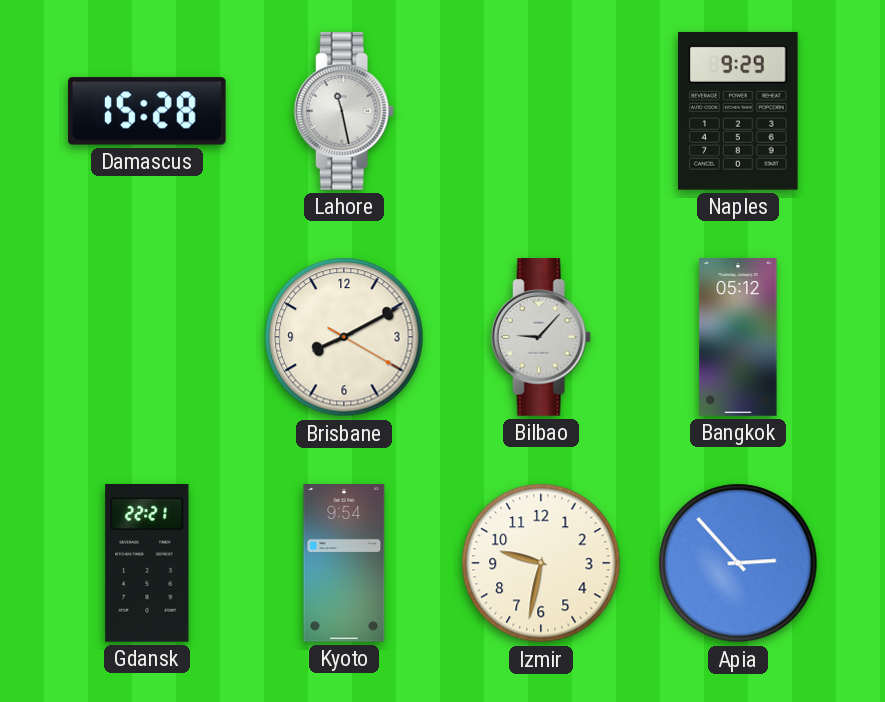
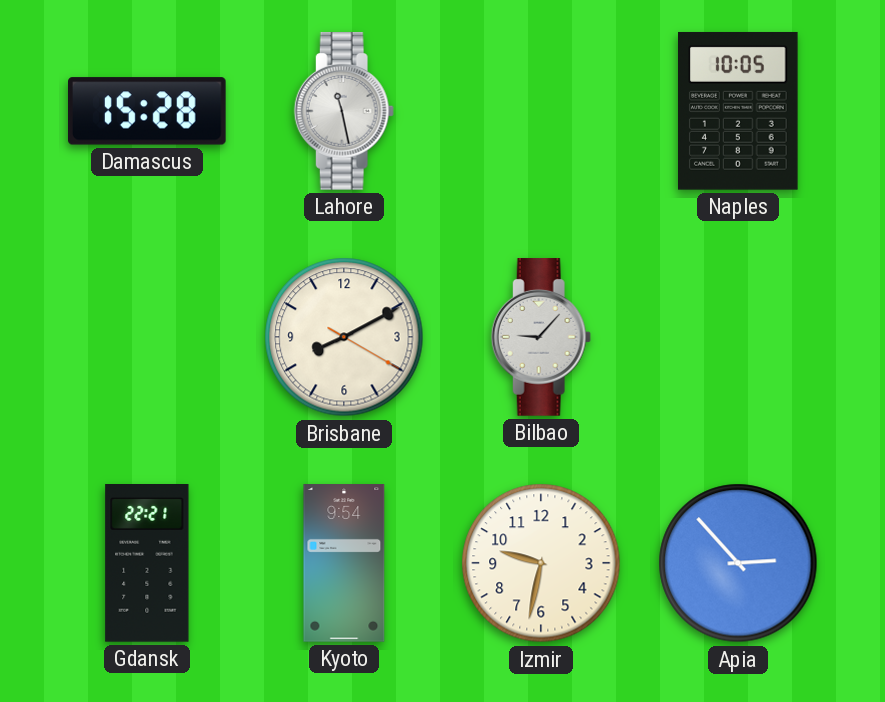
Naples: 9:29 -> 10:05
Bangkok: 05:12 -> none
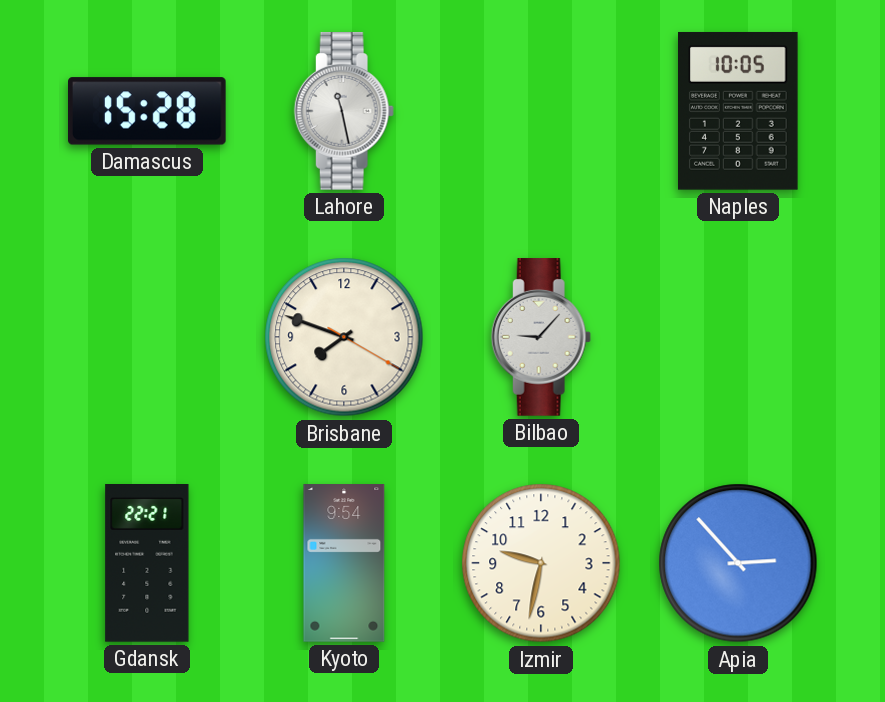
Brisbane: 8:10 -> 7:48
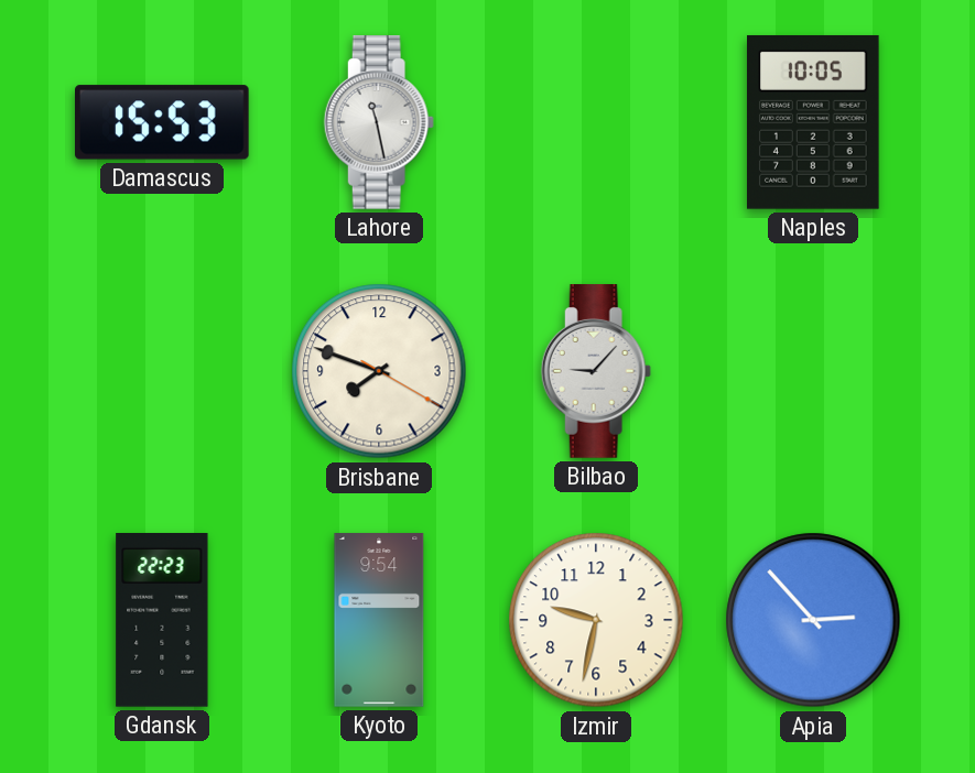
Damascus: 15:28 -> 15:53
Gdansk: 22:21 -> 22:23
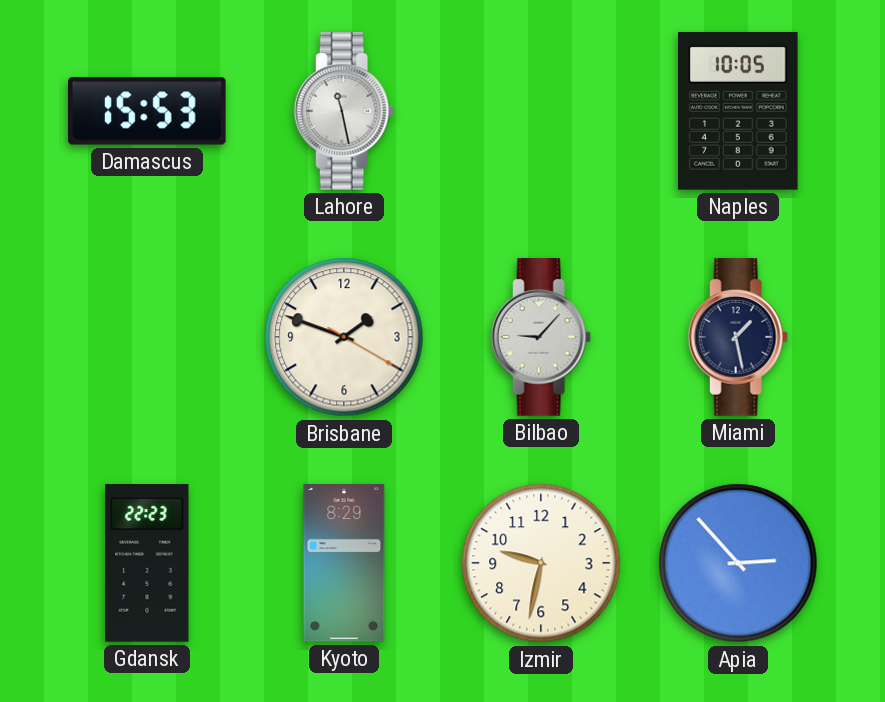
Brisbane: 7:48 -> 1:48
Miami: none -> 1:28
Kyoto: 9:54 -> 8:29
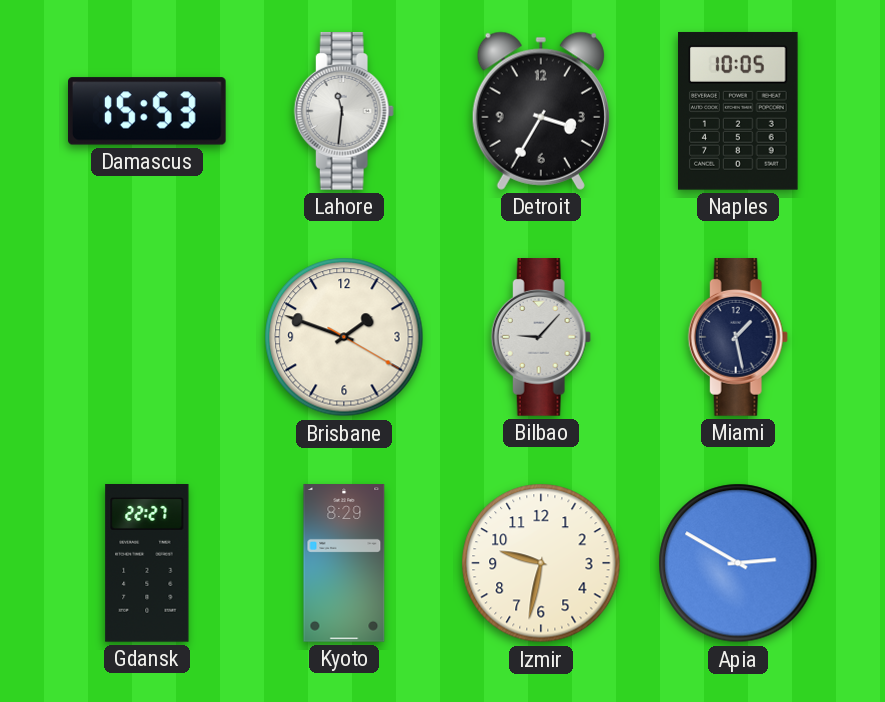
Lahore: 11:28 -> 11:31
Detroit: none -> 3:35
Gdansk: 22:23 -> 22:27
Apia: 2:53 -> 2:50
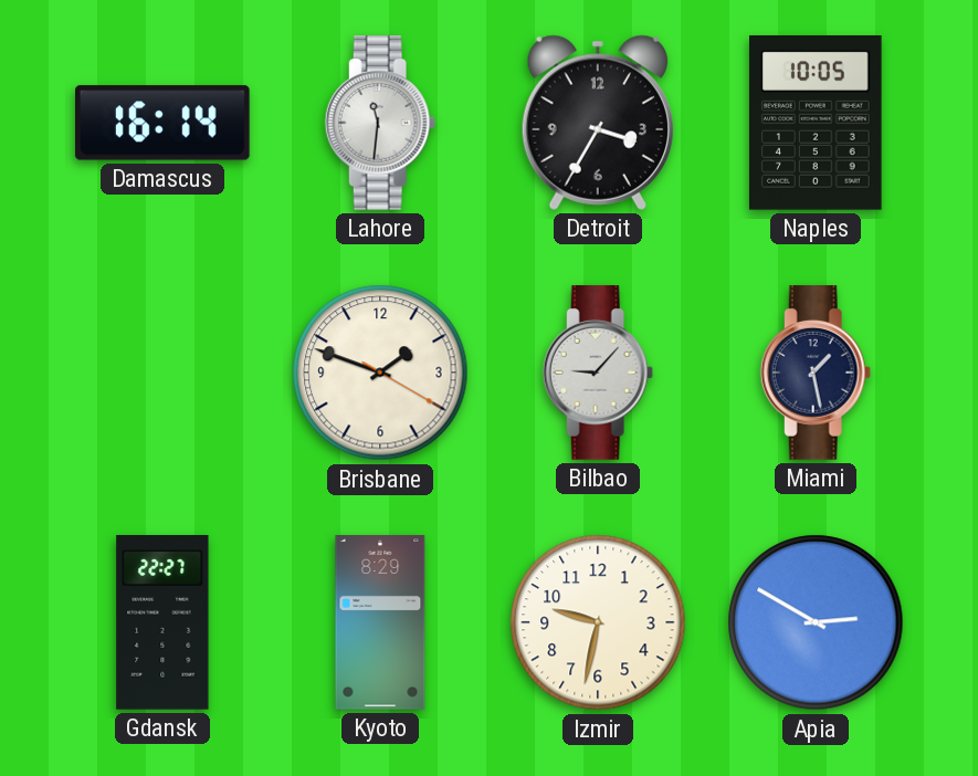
Damascus: 15:53 -> 16:14
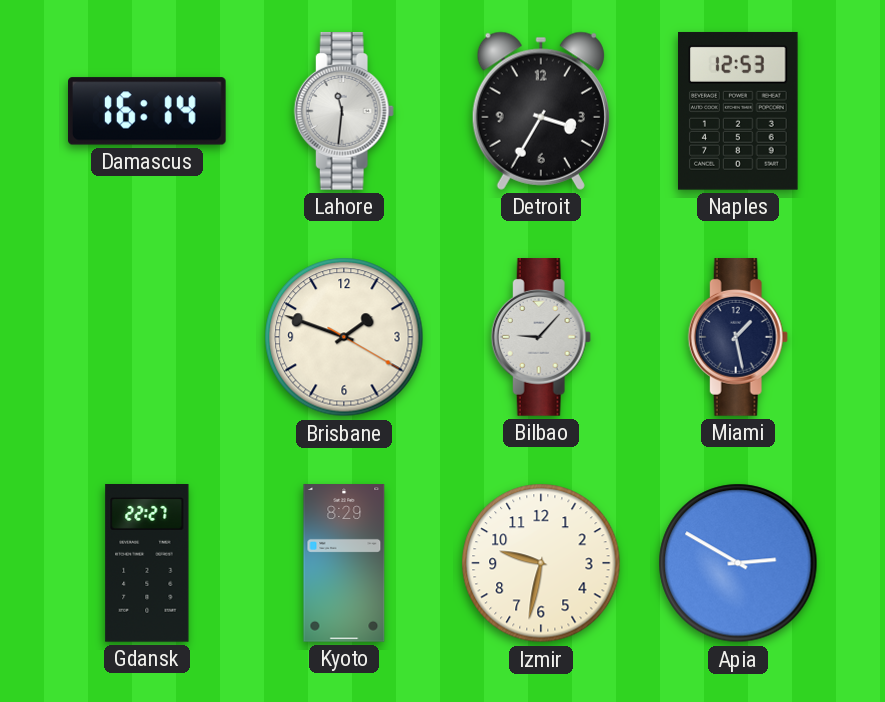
Naples: 10:05 -> 12:53
